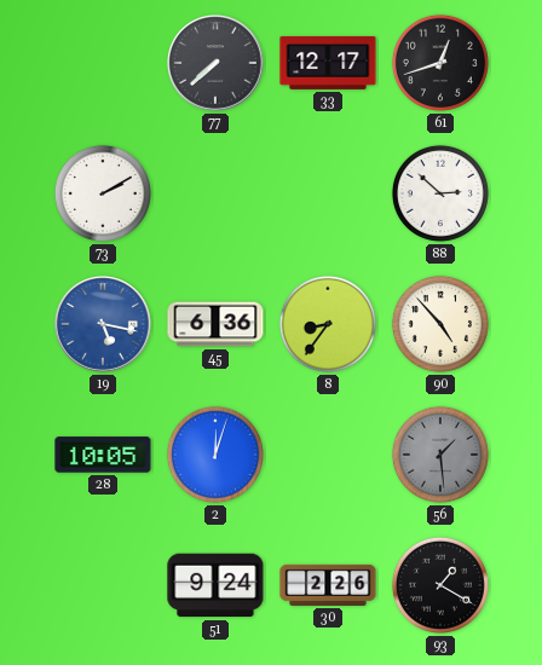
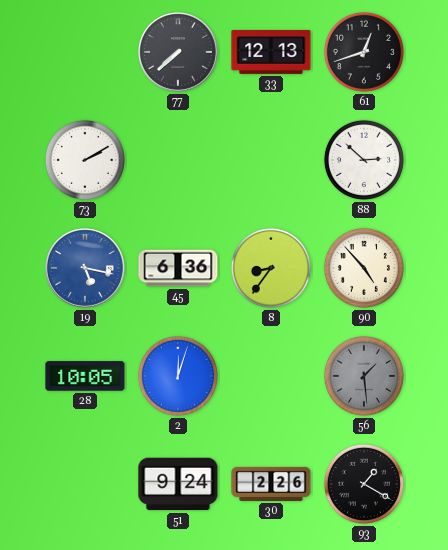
33: 12:17 -> 12:13
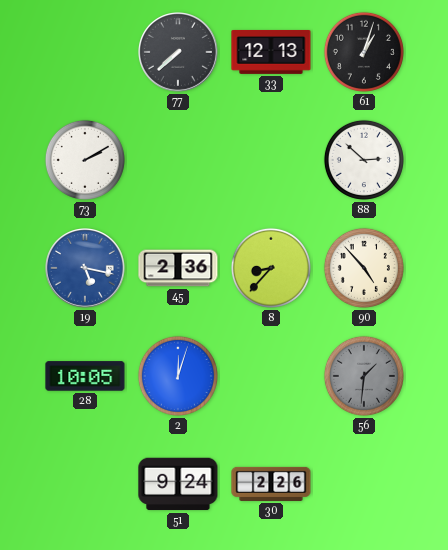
61: 12:42 -> 1:03
45: 6:36 -> 2:36
8: 8:36 -> 8:37
56: 1:29 -> 1:31
93: 1:20 -> none
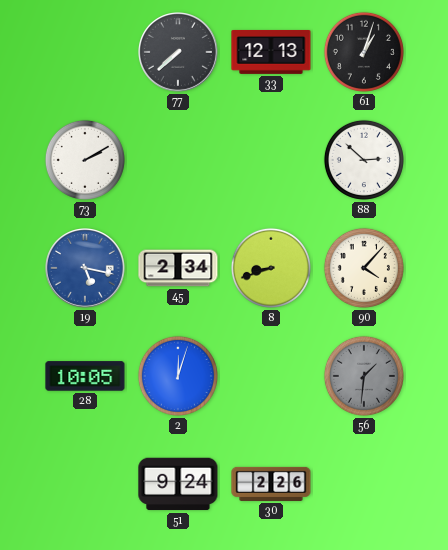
45: 2:36 -> 2:34
8: 8:37 -> 8:42
90: 4:53 -> 4:07
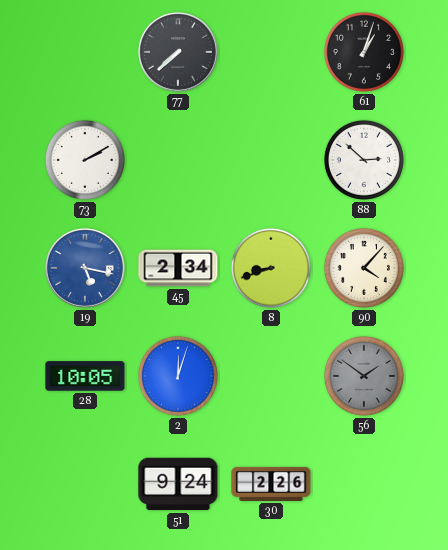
33: 12:13 -> none
56: 1:31 -> 1:51
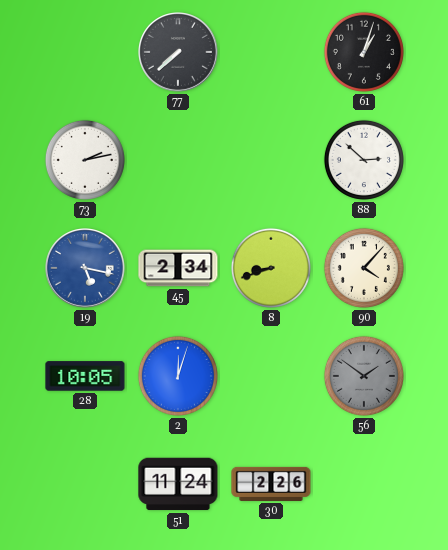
73: 2:10 -> 2:13
51: 9:24 -> 11:24
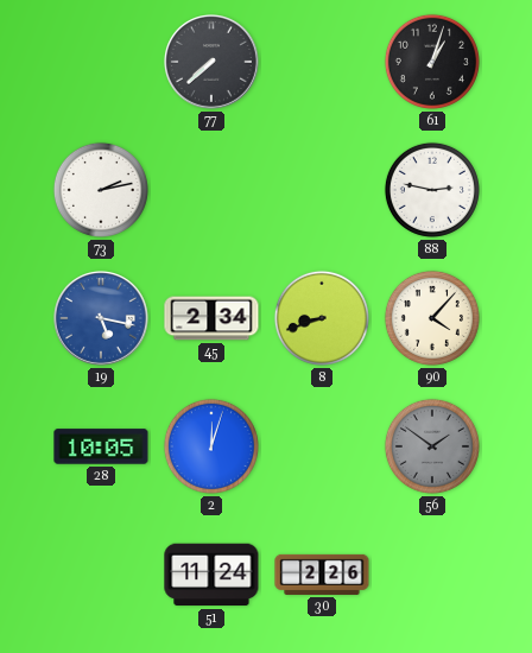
88: 2:52 -> 2:47
